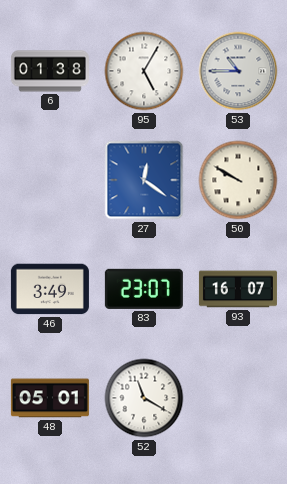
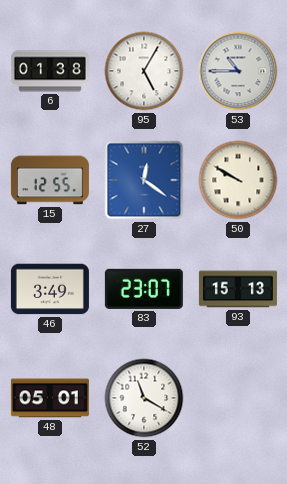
15: none -> 12:55
93: 16:07 -> 15:13
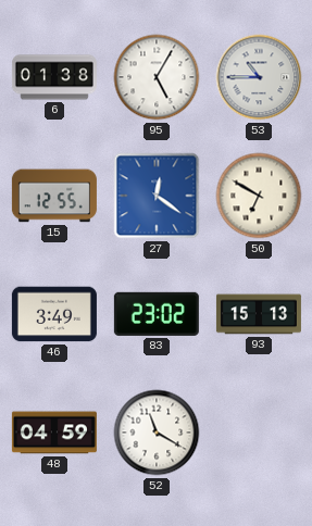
50: 9:50 -> 6:50
83: 23:07 -> 23:02
48: 05:01 -> 04:59
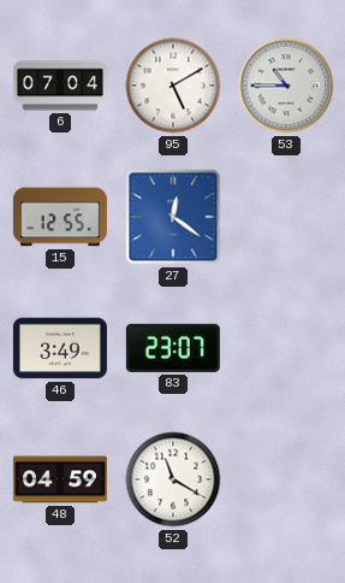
6: 01:38 -> 07:04
95: 5:05 -> 5:10
50: 6:50 -> none
83: 23:02 -> 23:07
93: 15:13 -> none
